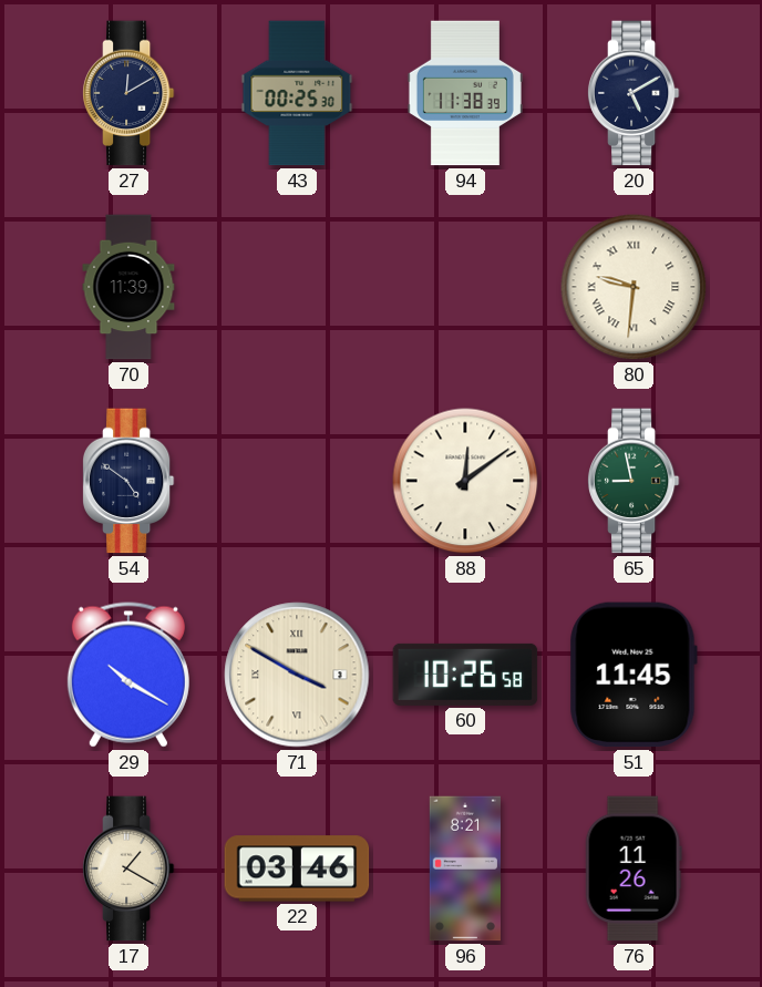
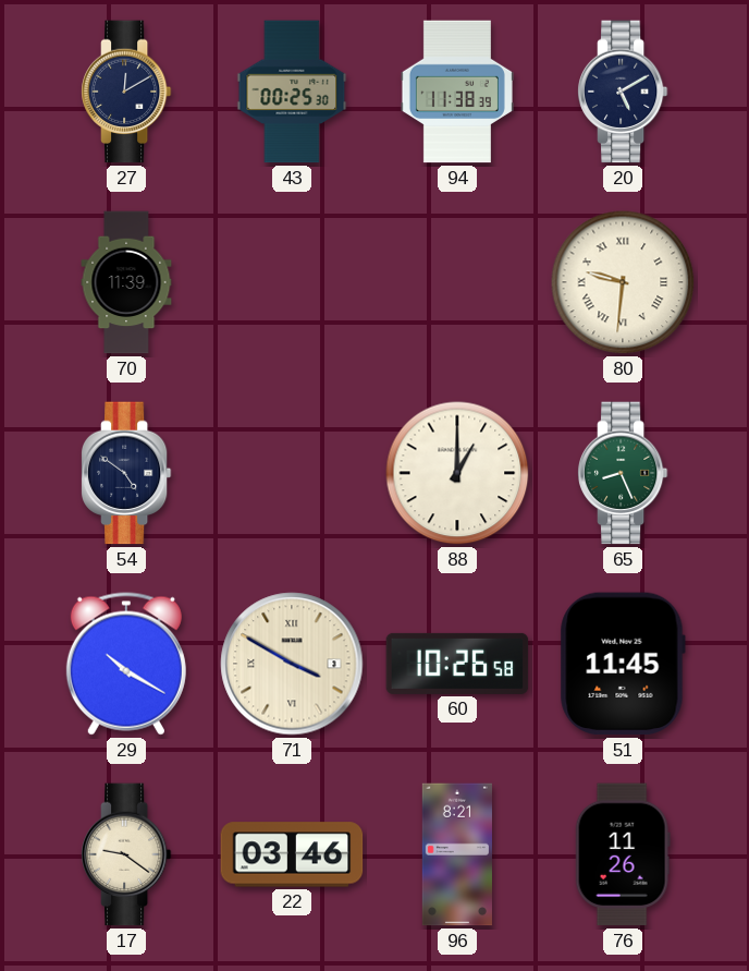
88: 12:09 -> 1:00
65: 8:58 -> 8:26
17: 1:20 -> 9:21
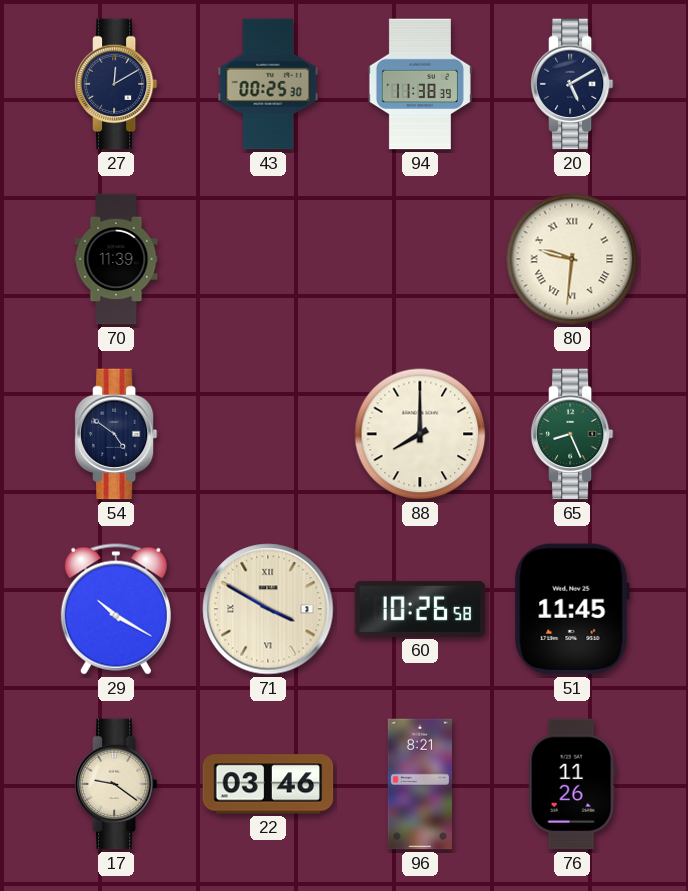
88: 1:00 -> 8:00
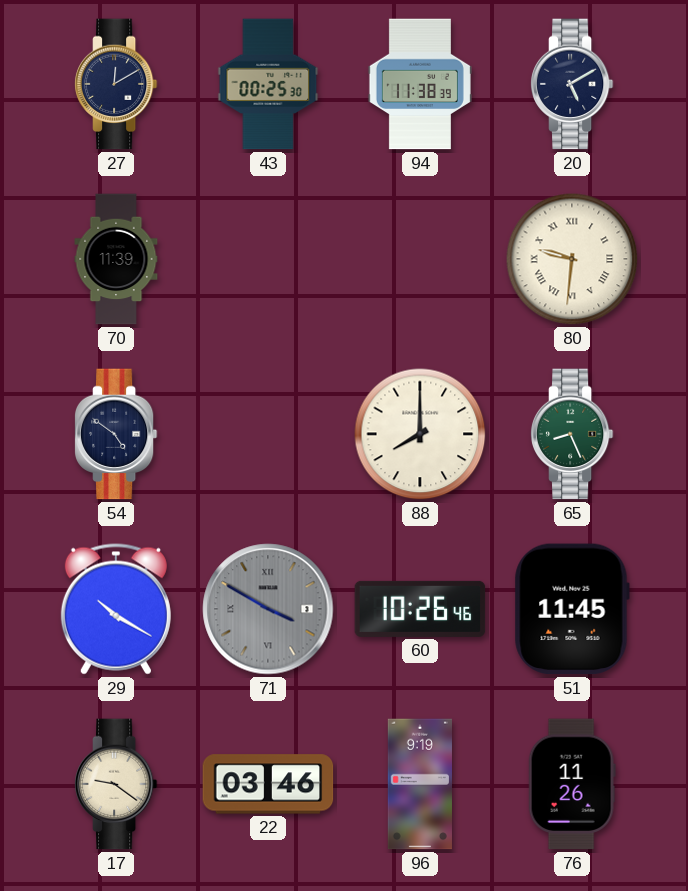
71 dial: cream -> grey
60: 10:26:58 -> 10:26:46
96: 8:21 -> 9:19
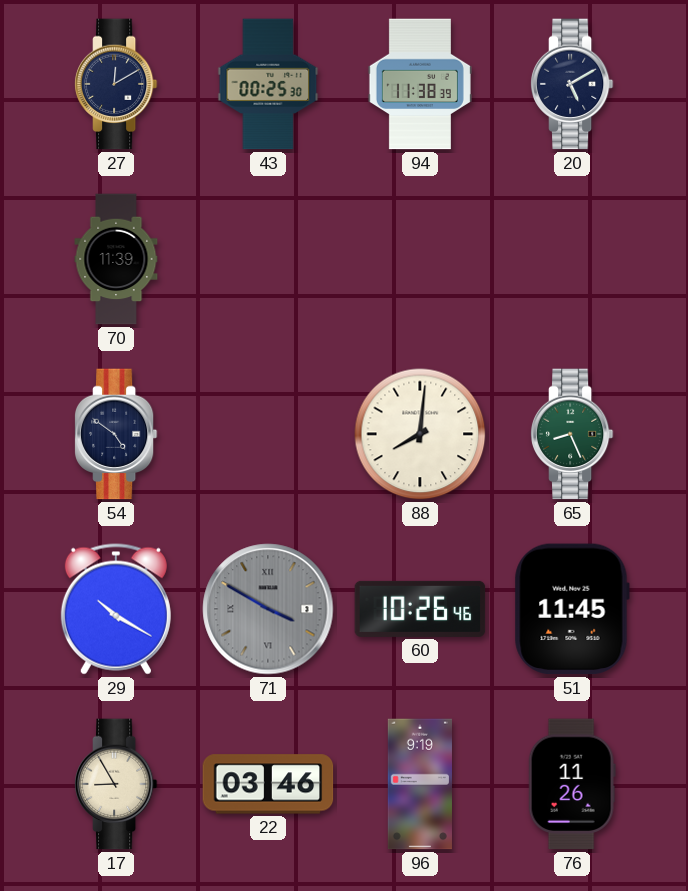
80: 9:31 -> none
88: 8:00 -> 8:01
17: 9:21 -> 8:55
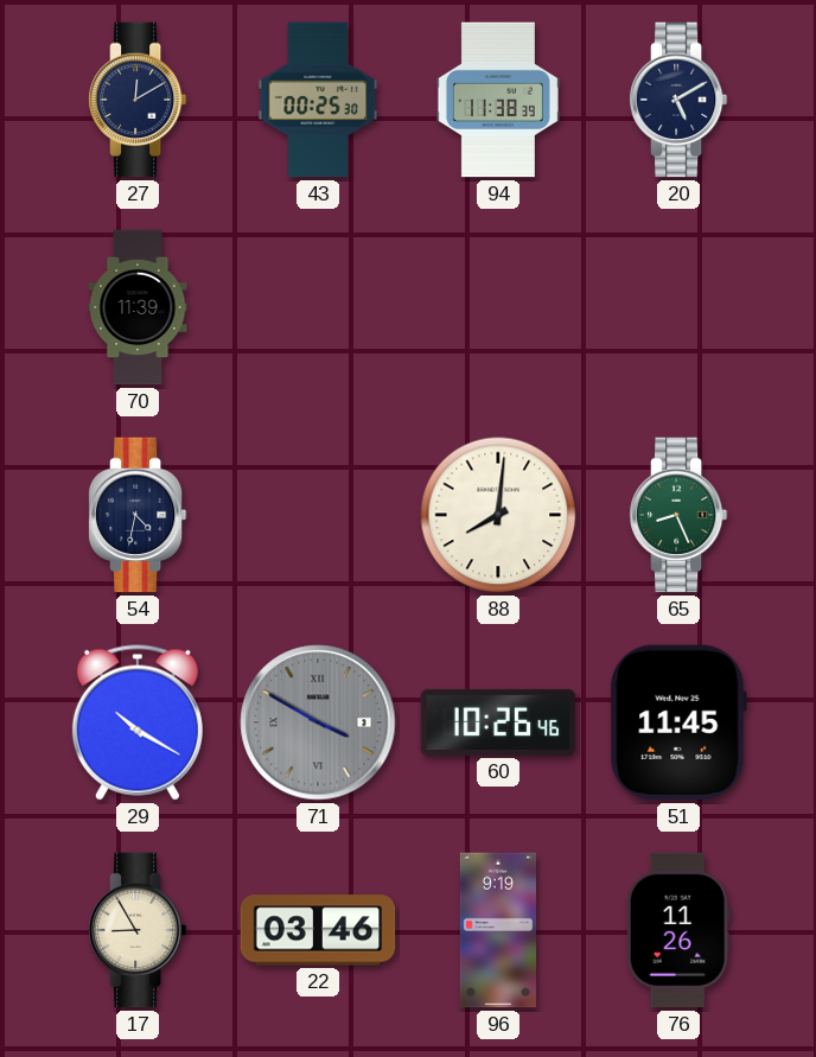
54: 4:51 -> 4:32
